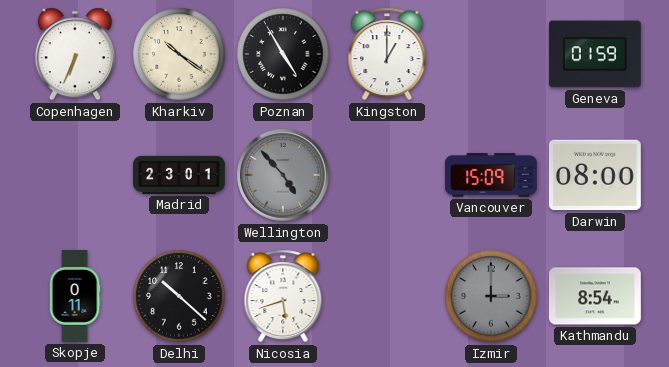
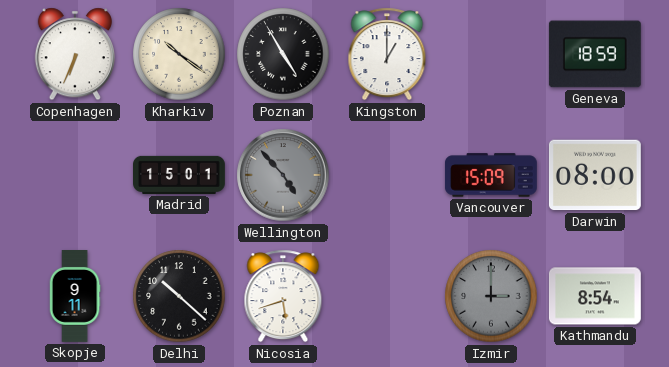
Geneva: 01:59 -> 18:59
Madrid: 23:01 -> 15:01
Skopje: 0:11 -> 9:11
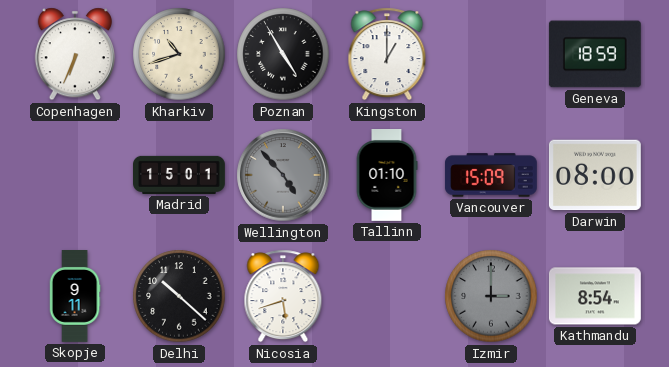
Kharkiv: 10:21 -> 10:42
Tallinn: none -> 01:10
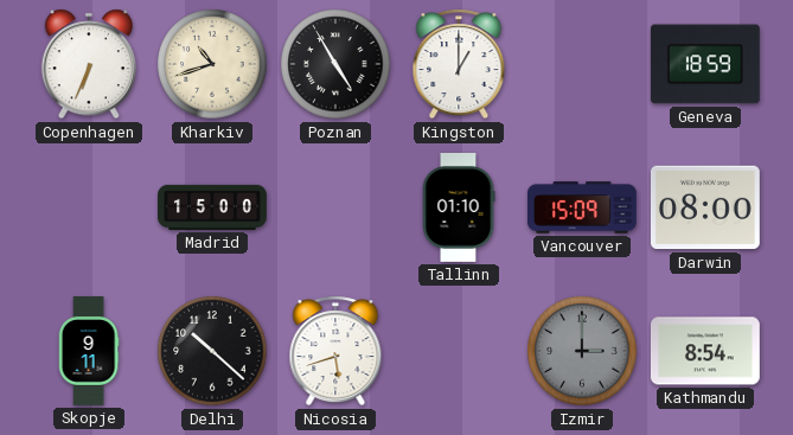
Madrid: 15:01 -> 15:00
Wellington: 4:53 -> none
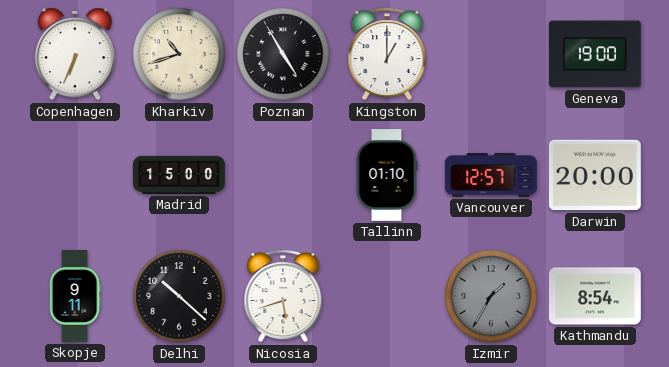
Geneva: 18:59 -> 19:00
Vancouver: 15:09 -> 12:57
Darwin: 08:00 -> 20:00
Izmir: 3:00 -> 1:35
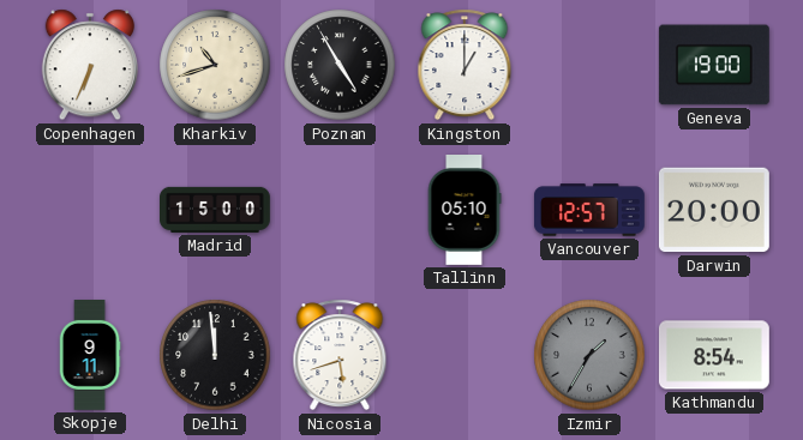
Tallinn: 01:10 -> 05:10
Delhi: 10:22 -> 11:59
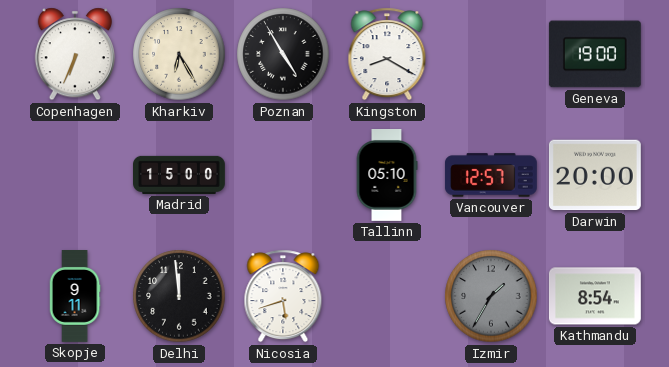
Kharkiv: 10:42 -> 6:25
Kingston: 1:00 -> 8:20
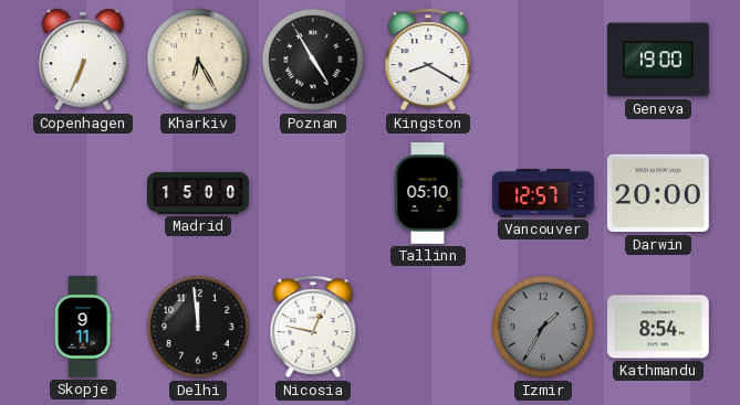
Nicosia: 5:42 -> 12:47
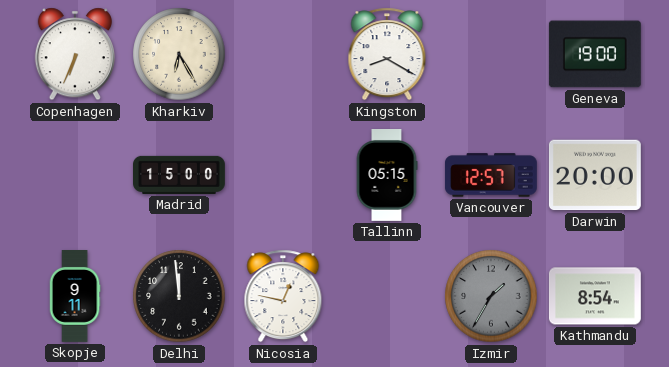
Poznan: 4:55 -> none
Tallinn: 05:10 -> 05:15
